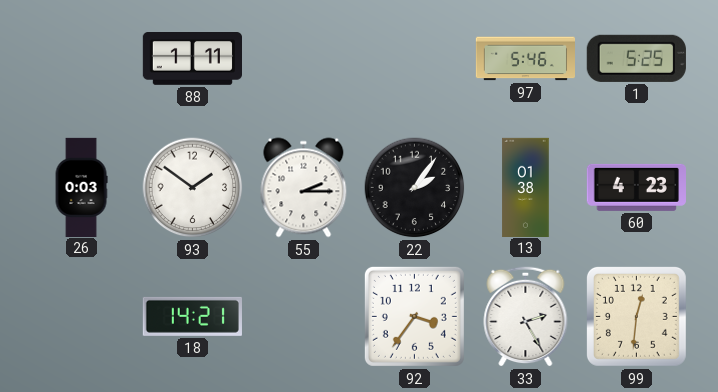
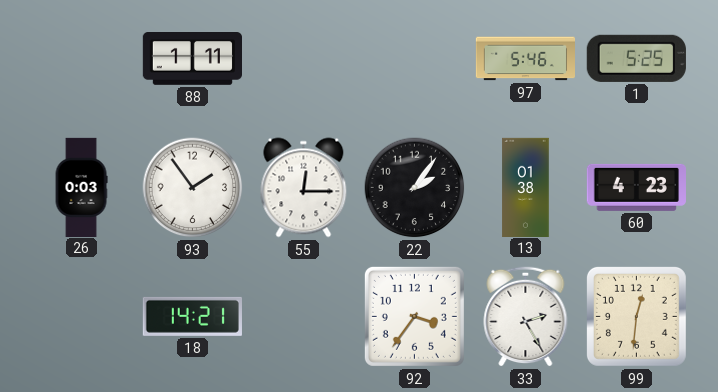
93: 1:51 -> 1:54
55: 2:15 -> 12:15
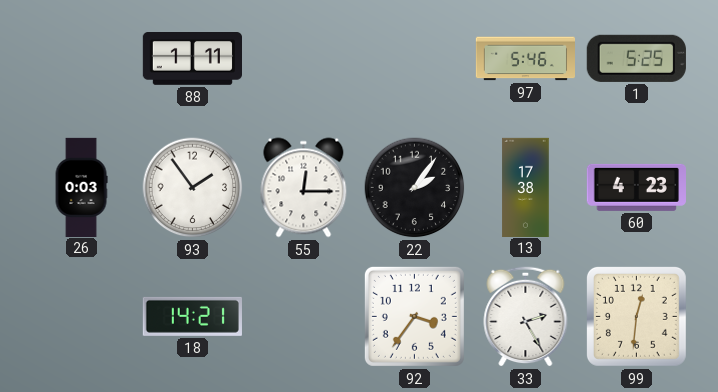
13: 01:38 -> 17:38
